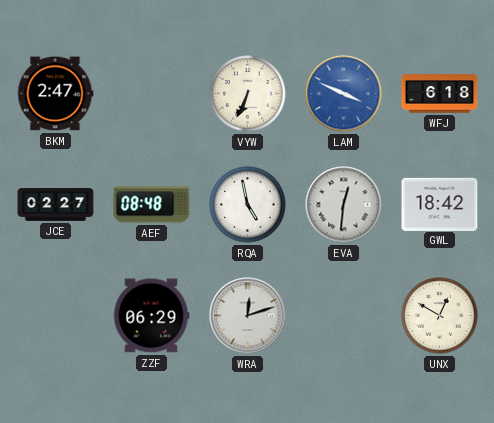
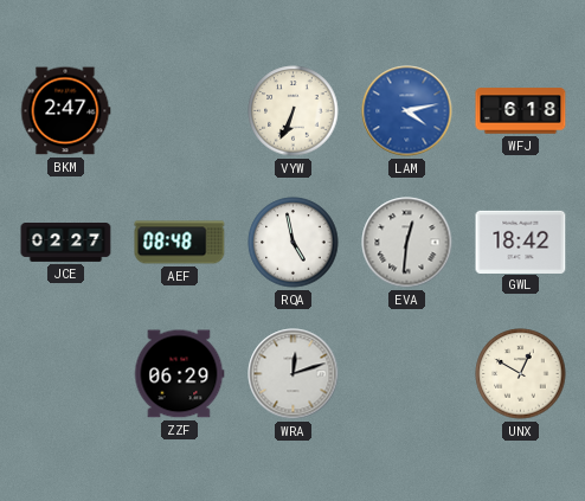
LAM: 3:49 -> 4:13
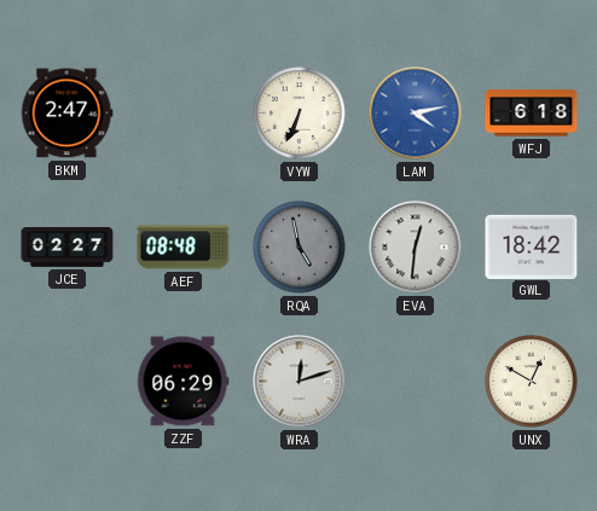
RQA dial: white -> grey
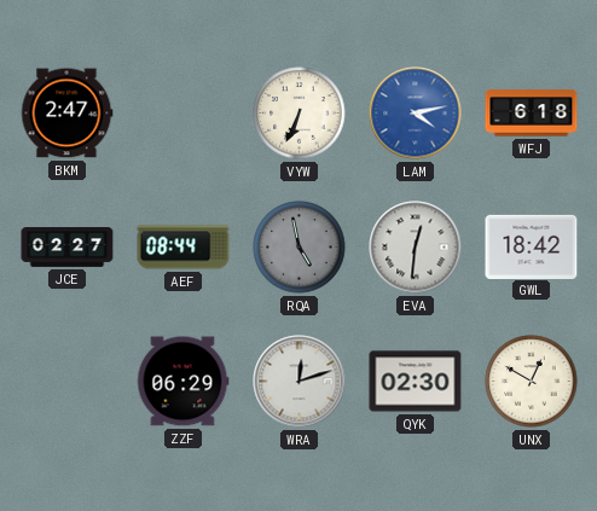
AEF: 08:48 -> 08:44
QYK: none -> 02:30
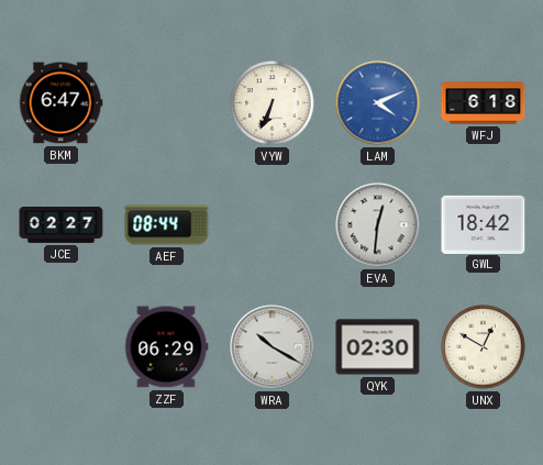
BKM: 2:47 -> 6:47
LAM: 4:13 -> 4:11
RQA: 4:58 -> none
WRA: 12:12 -> 10:20
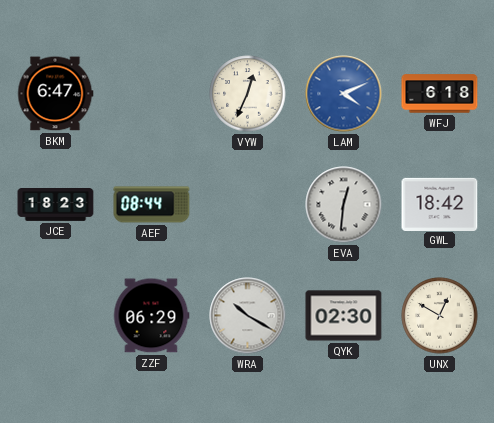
VYW: 6:34 -> 12:34
JCE: 02:27 -> 18:23
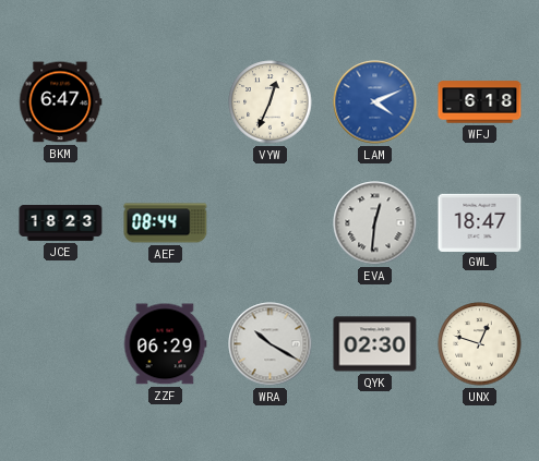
GWL: 18:42 -> 18:47
UNX: 12:50 -> 12:48
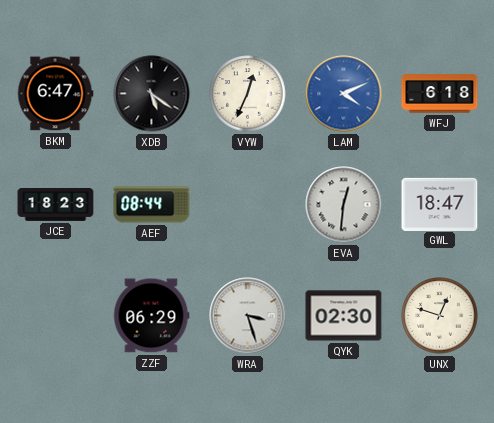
XDB: none -> 5:21
WRA: 10:20 -> 3:27
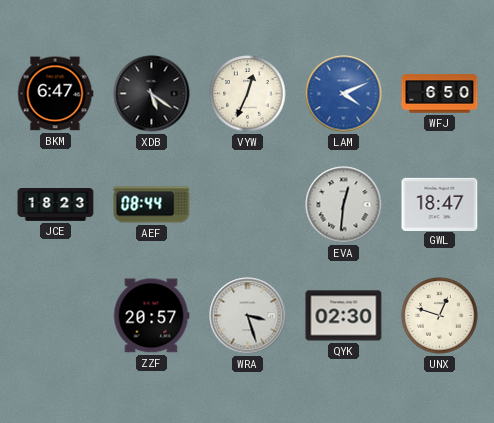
WFJ: 6:18 -> 6:50
ZZF: 06:29 -> 20:57
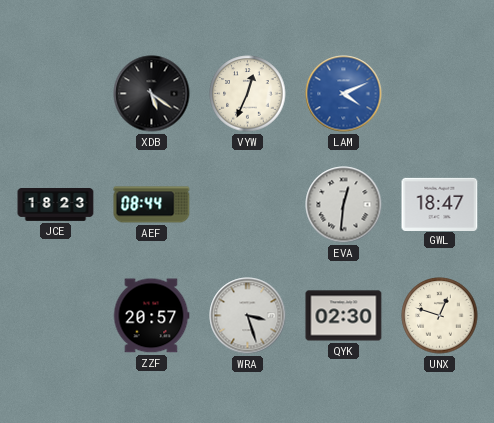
BKM: 6:47 -> none
WFJ: 6:50 -> none
